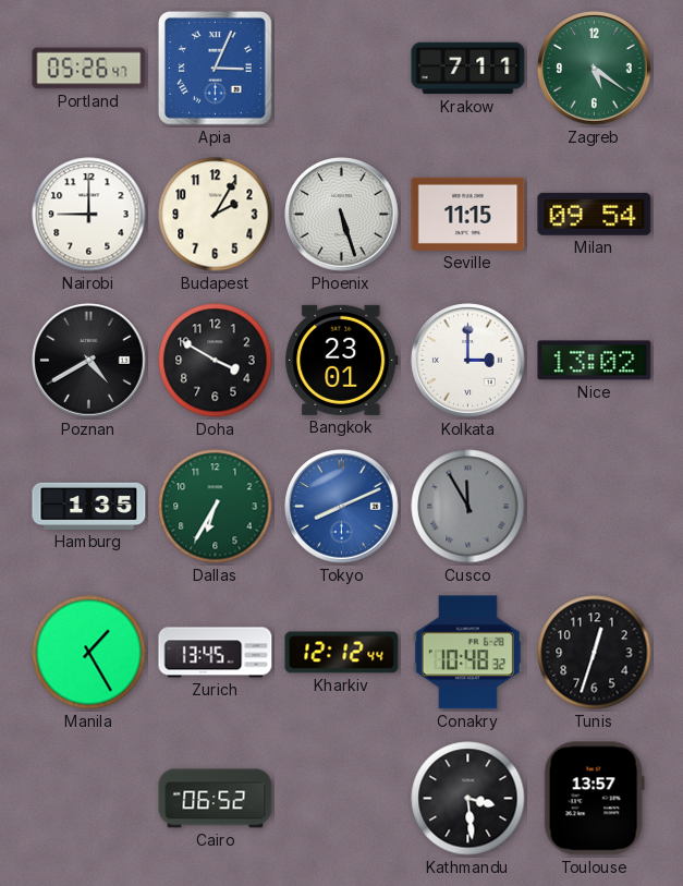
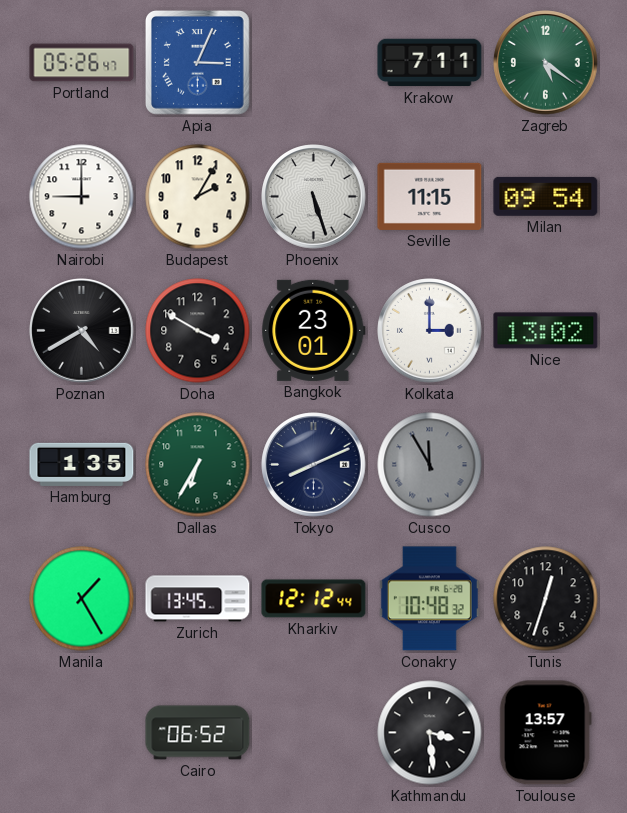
Tokyo dial: blue -> navy
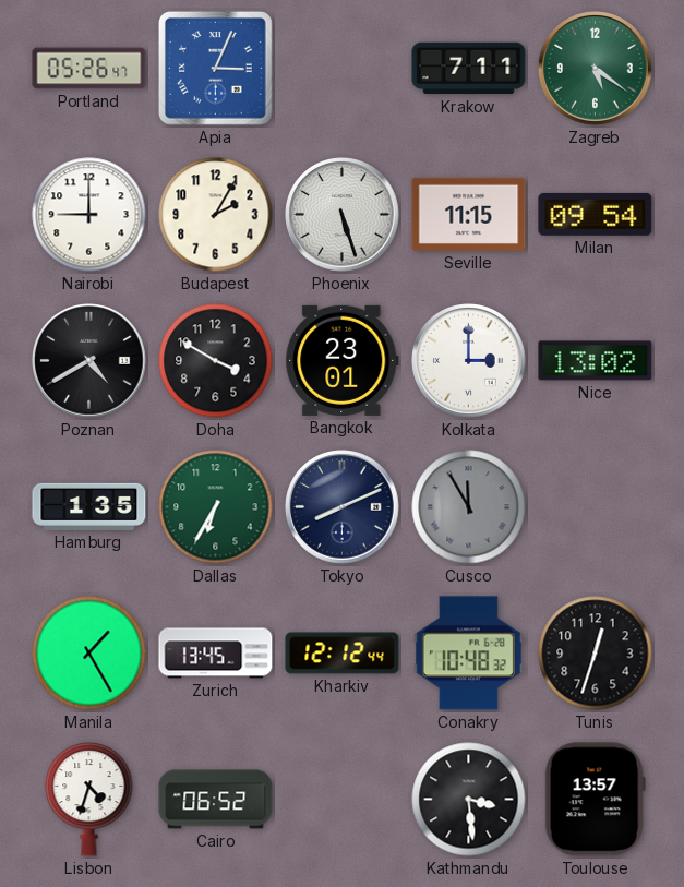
Lisbon: none -> 4:33
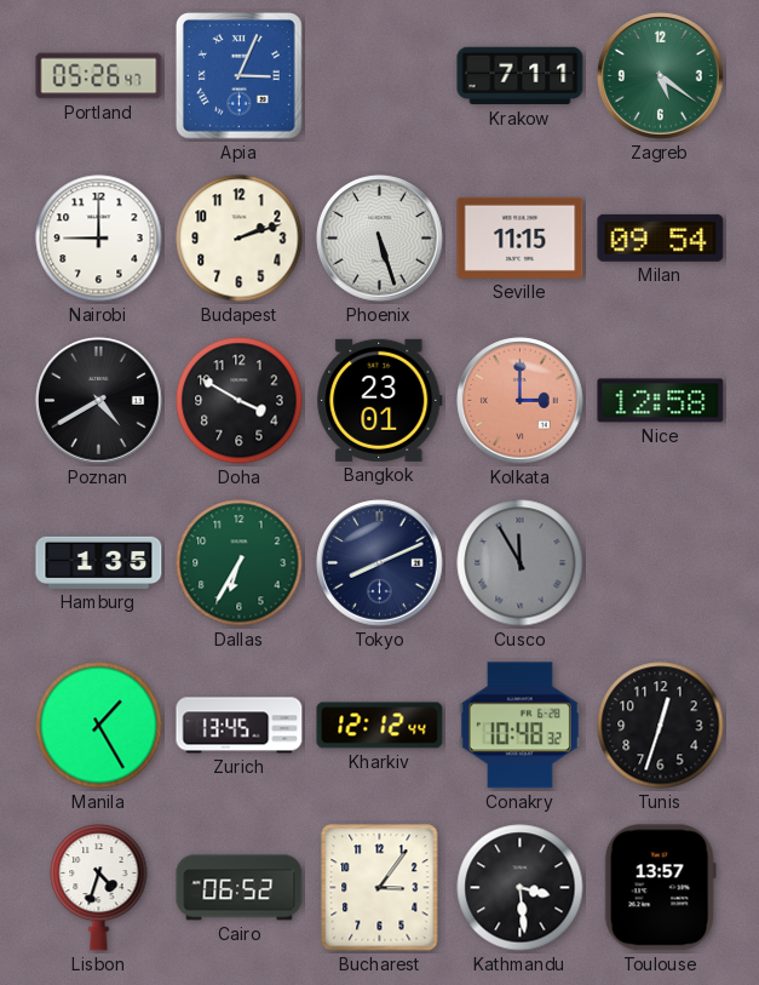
Budapest: 2:05 -> 2:12
Kolkata dial: white -> salmon
Nice: 13:02 -> 12:58
Bucharest: none -> 3:06
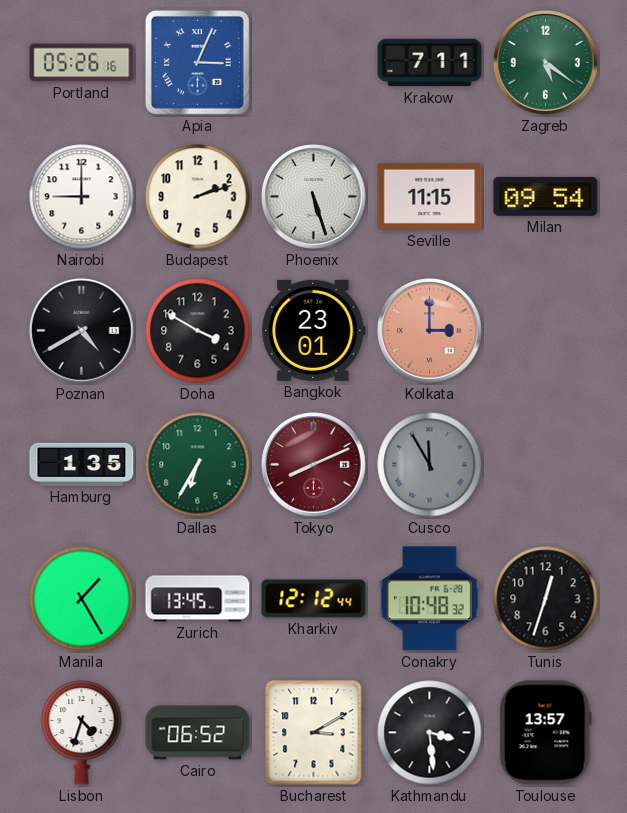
Portland: 05:26:47 -> 05:26:16
Nice: 12:58 -> none
Tokyo dial: navy -> burgundy
Bucharest: 3:06 -> 3:10
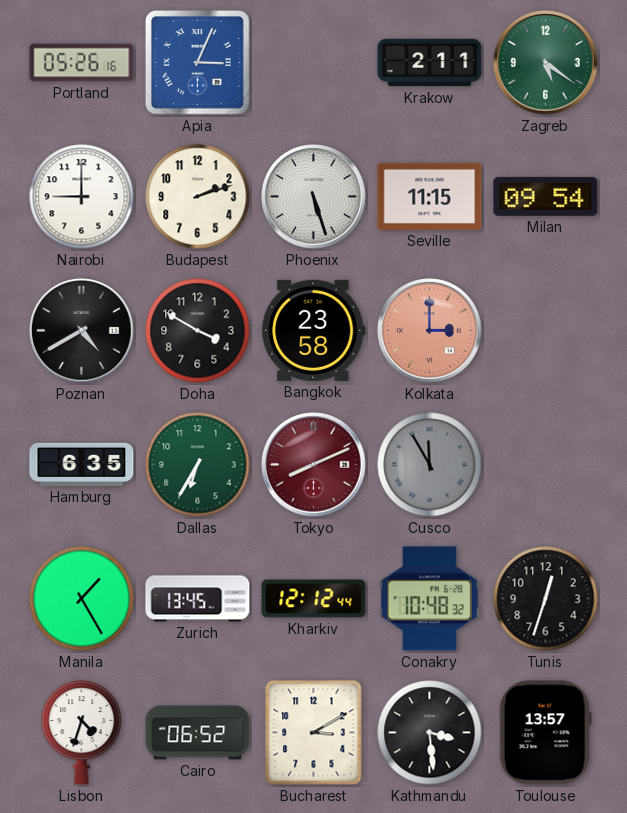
Krakow: 7:11 -> 2:11
Bangkok: 23:01 -> 23:58
Hamburg: 1:35 -> 6:35
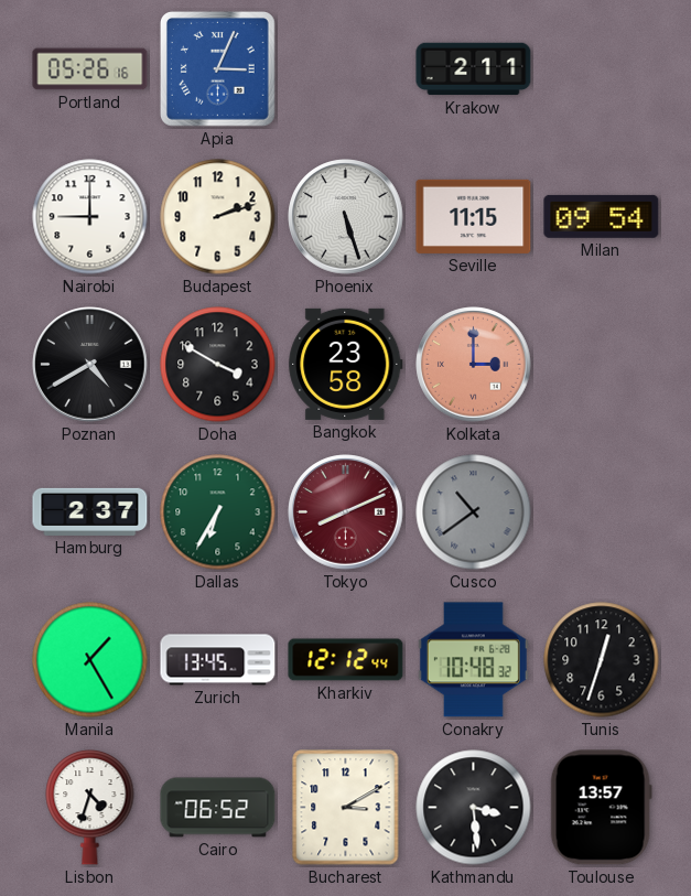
Zagreb: 5:21 -> none
Hamburg: 6:35 -> 2:37
Cusco: 11:55 -> 10:39
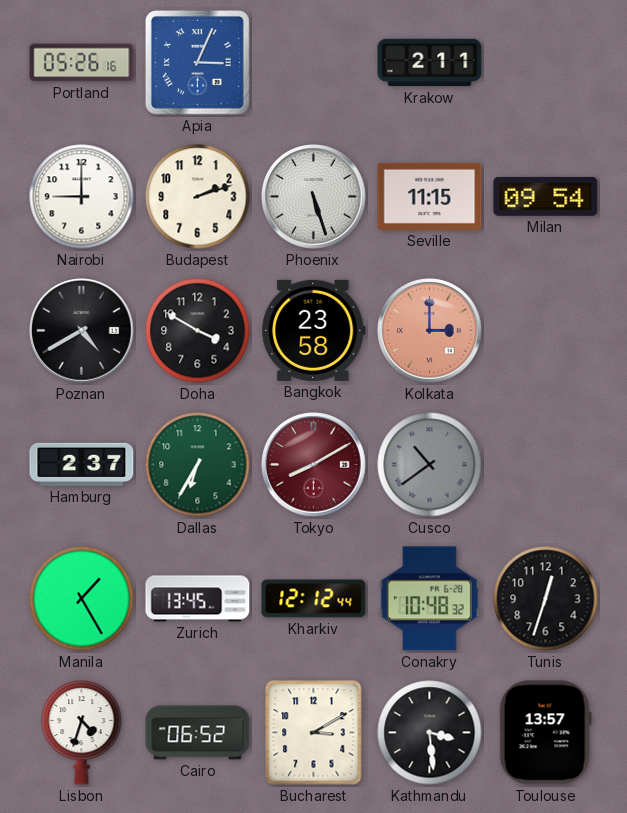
Tokyo: 8:11 -> 8:10
